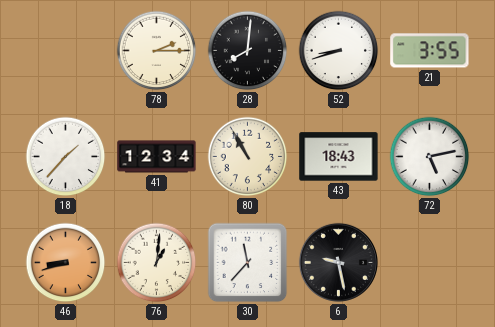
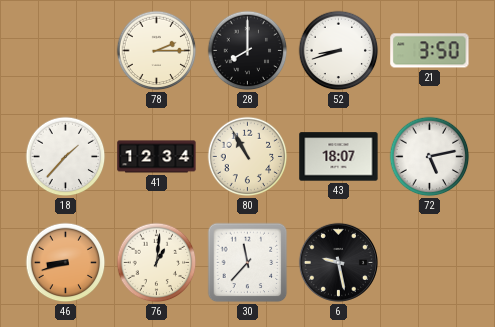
28: 8:01 -> 8:00
21: 3:55 -> 3:50
43: 18:43 -> 18:07
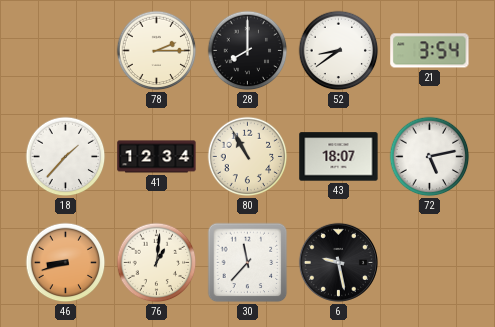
52: 8:42 -> 8:39
21: 3:50 -> 3:54
